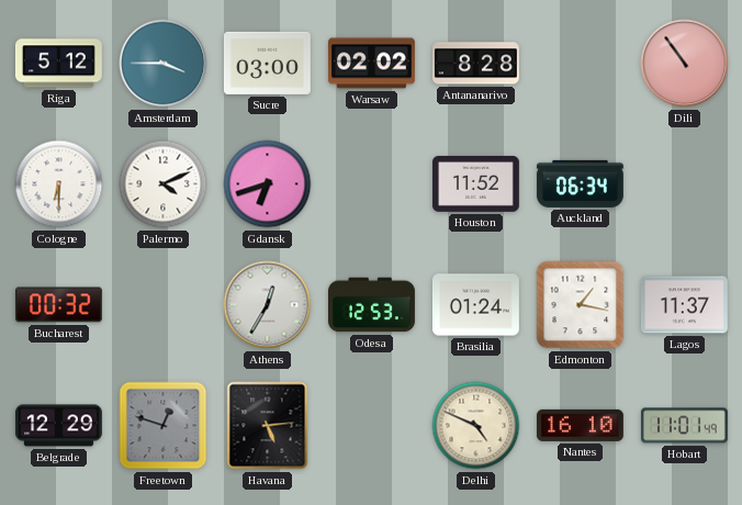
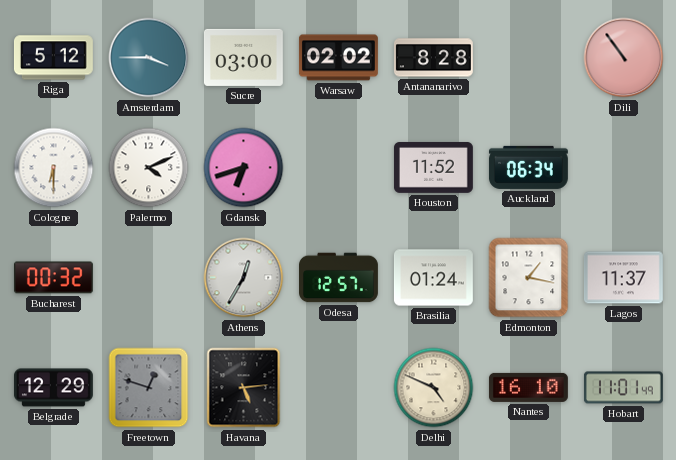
Odesa: 12:53 -> 12:57
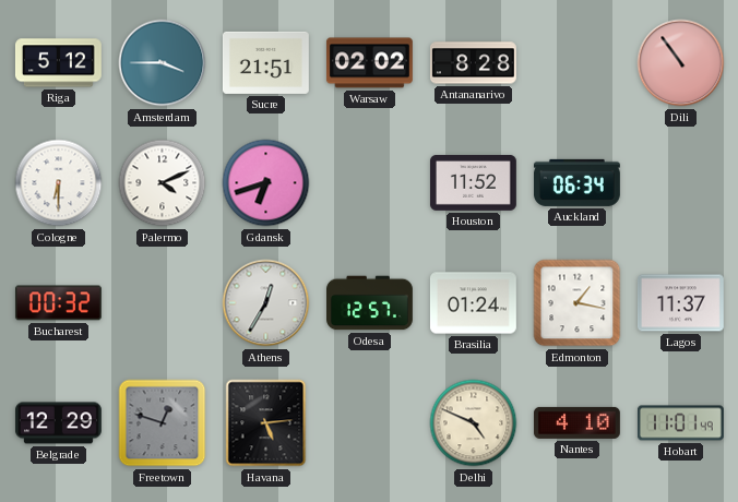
Sucre: 03:00 -> 21:51
Nantes: 16:10 -> 4:10
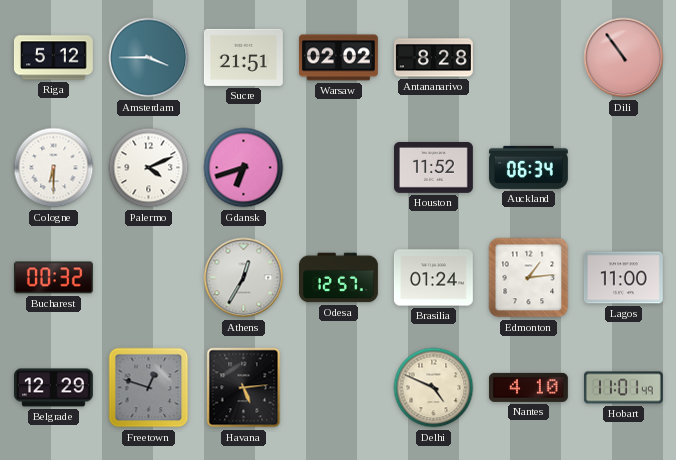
Edmonton: 1:17 -> 1:14
Lagos: 11:37 -> 11:00
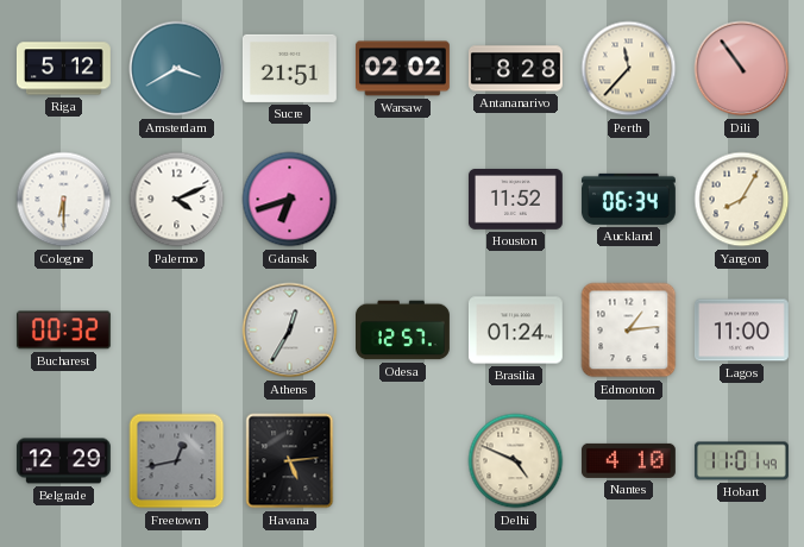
Amsterdam: 3:45 -> 3:40
Perth: none -> 11:37
Yangon: none -> 8:05
Freetown: 12:48 -> 12:43
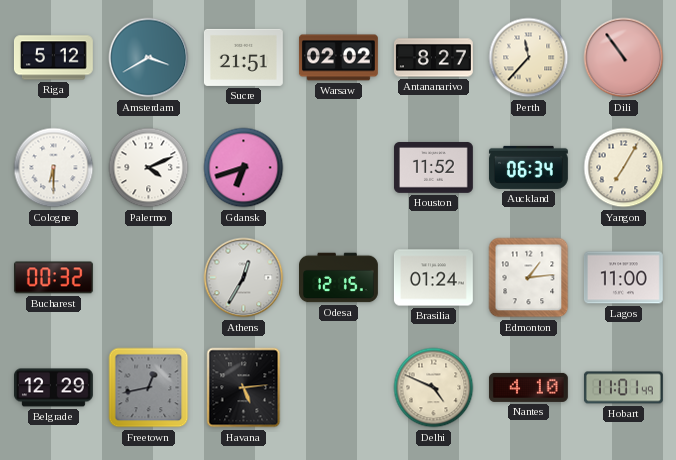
Antananarivo: 8:28 -> 8:27
Yangon: 8:05 -> 7:05
Odesa: 12:57 -> 12:15
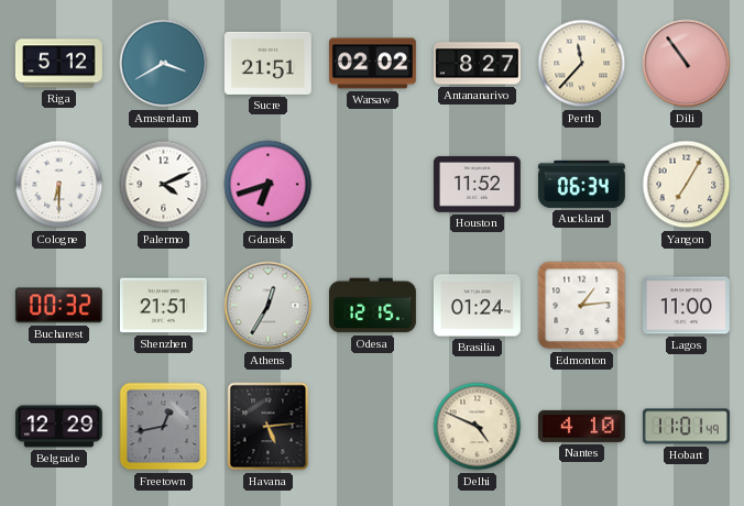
Shenzhen: none -> 21:51
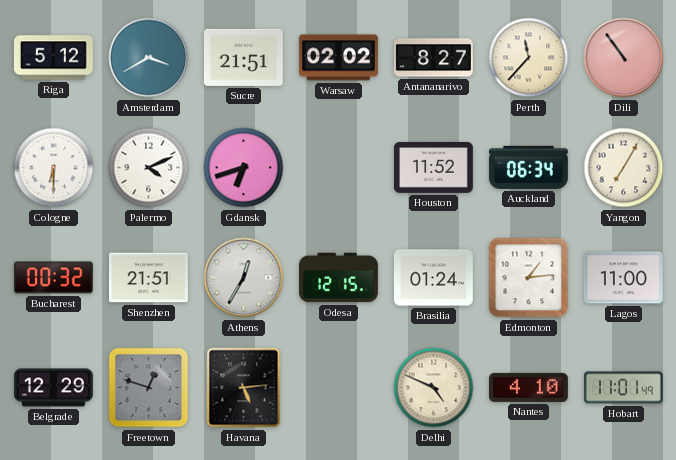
Freetown: 12:43 -> 12:48
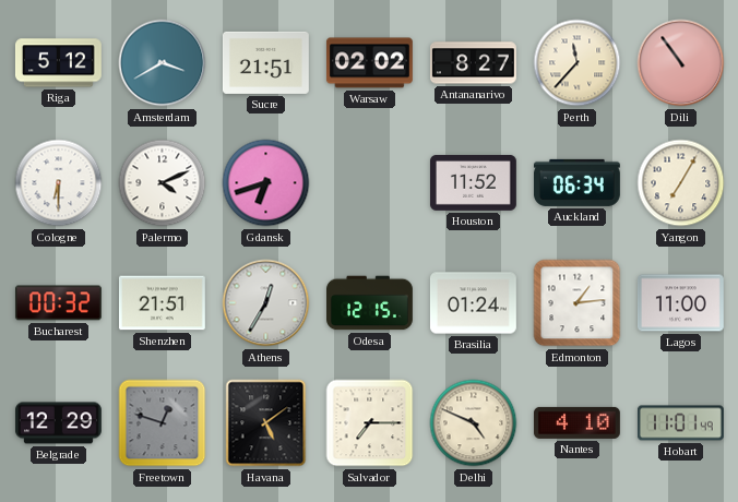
Havana: 5:14 -> 5:09
Salvador: none -> 7:15
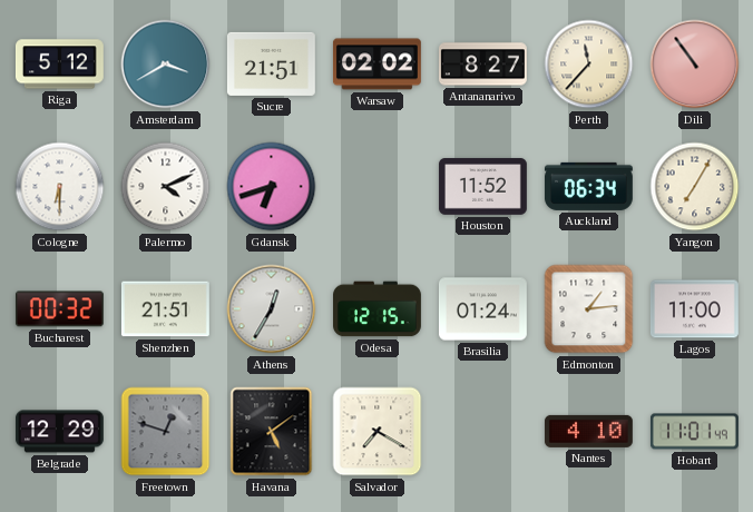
Salvador: 7:15 -> 7:20
Delhi: 4:49 -> none
